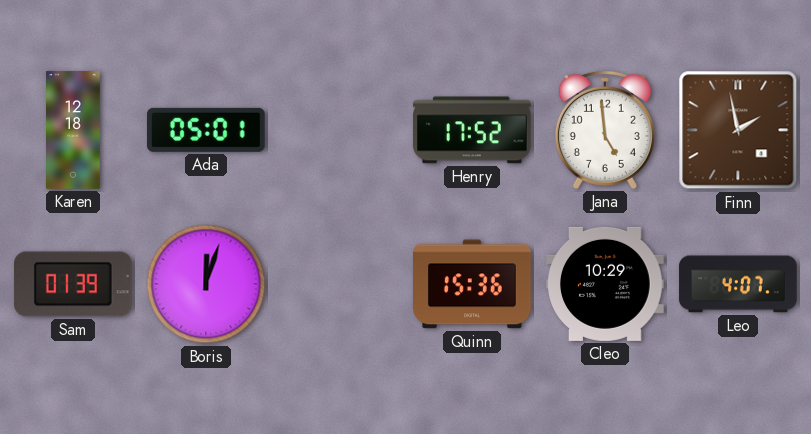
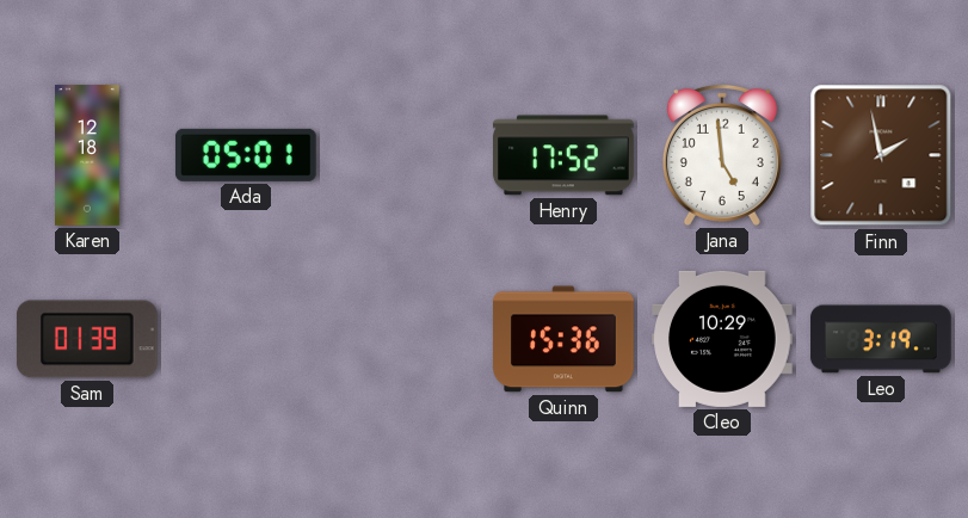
Boris: 12:03 -> none
Leo: 4:07 -> 3:19
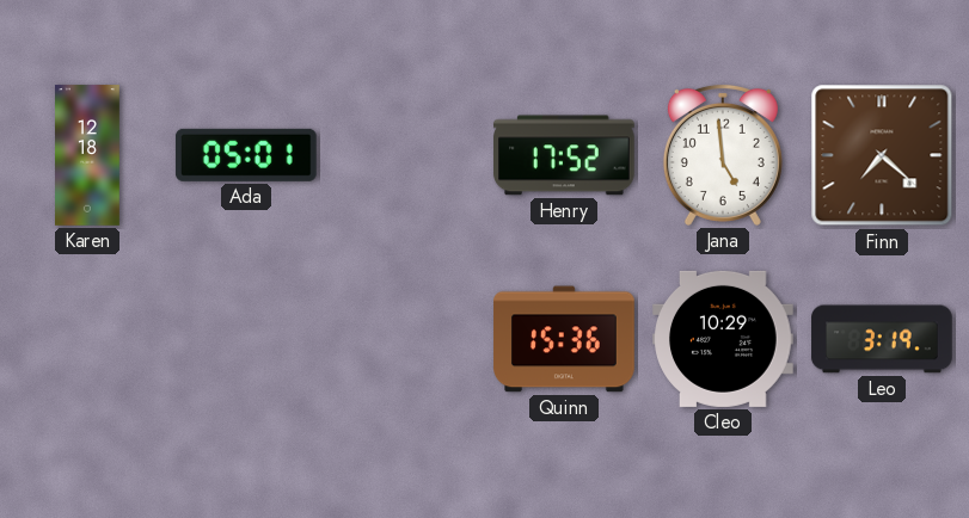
Finn: 1:58 -> 7:22
Sam: 01:39 -> none
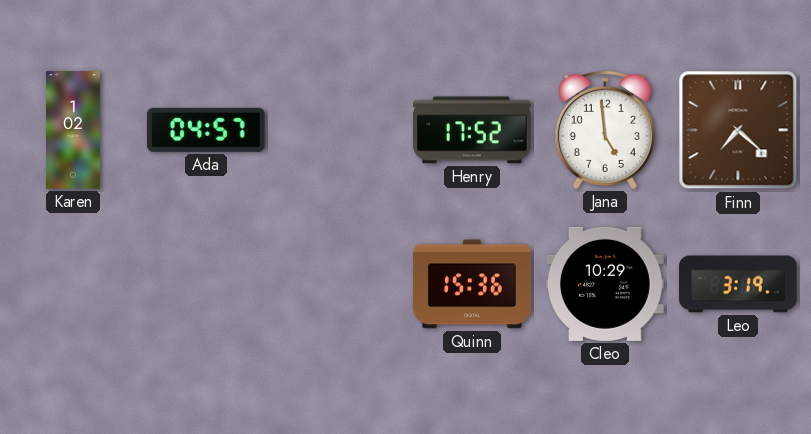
Karen: 12:18 -> 1:02
Ada: 05:01 -> 04:57
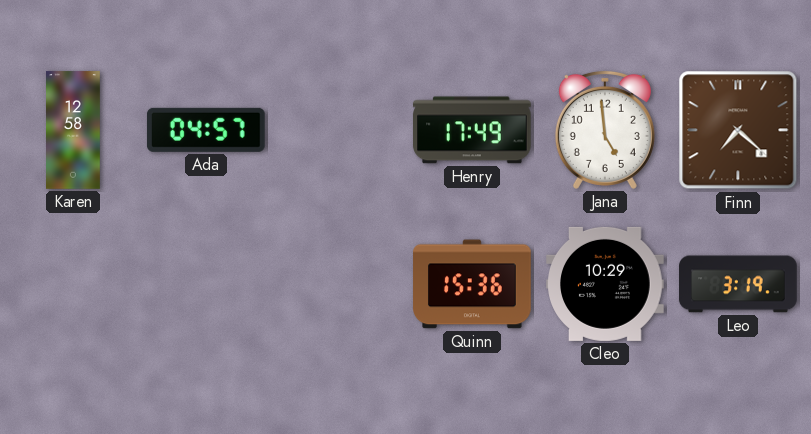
Karen: 1:02 -> 12:58
Henry: 17:52 -> 17:49
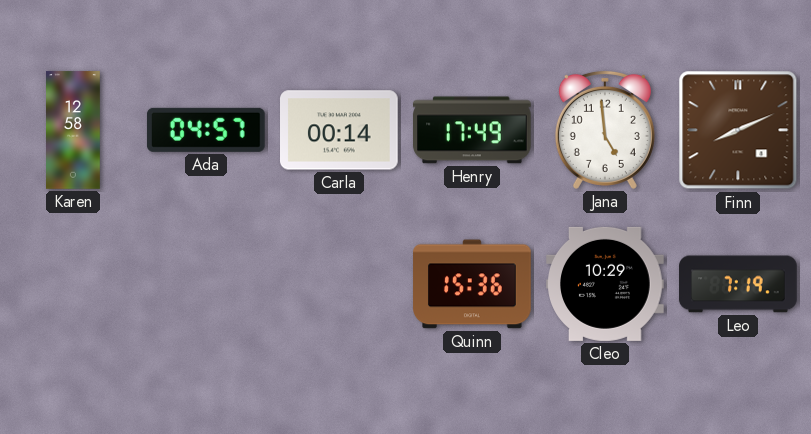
Carla: none -> 00:14
Finn: 7:22 -> 8:11
Leo: 3:19 -> 7:19
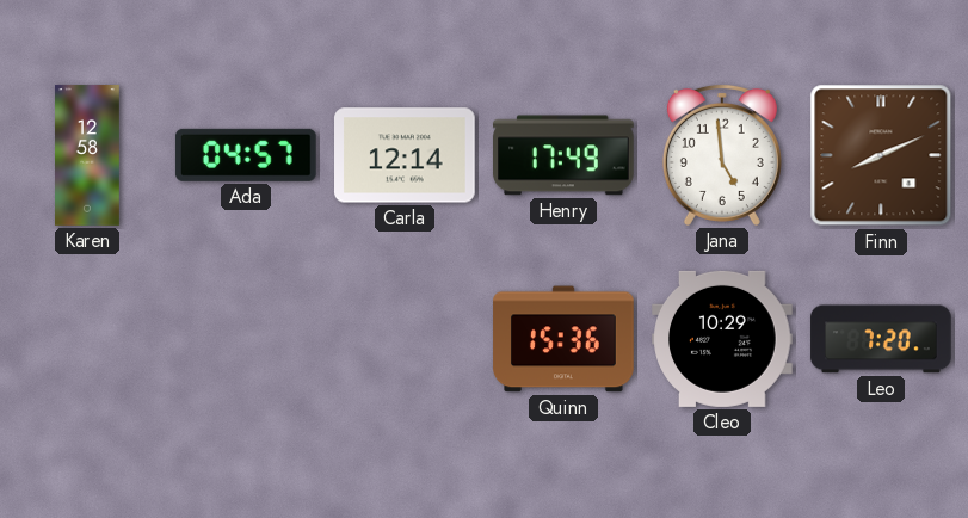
Carla: 00:14 -> 12:14
Leo: 7:19 -> 7:20
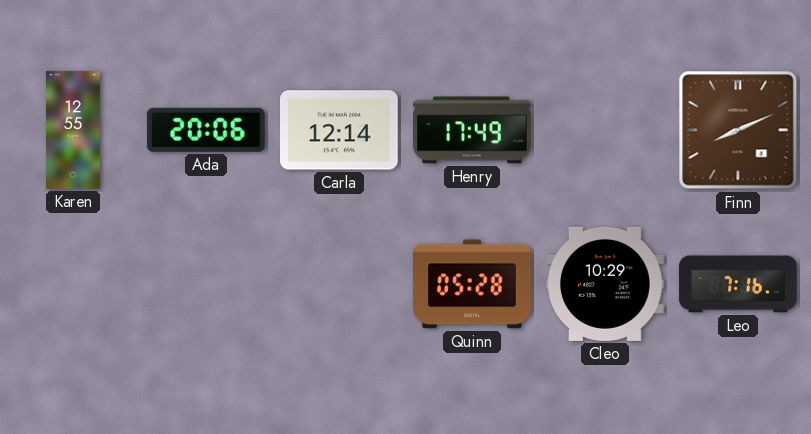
Karen: 12:58 -> 12:55
Ada: 04:57 -> 20:06
Jana: 4:59 -> none
Quinn: 15:36 -> 05:28
Leo: 7:20 -> 7:16
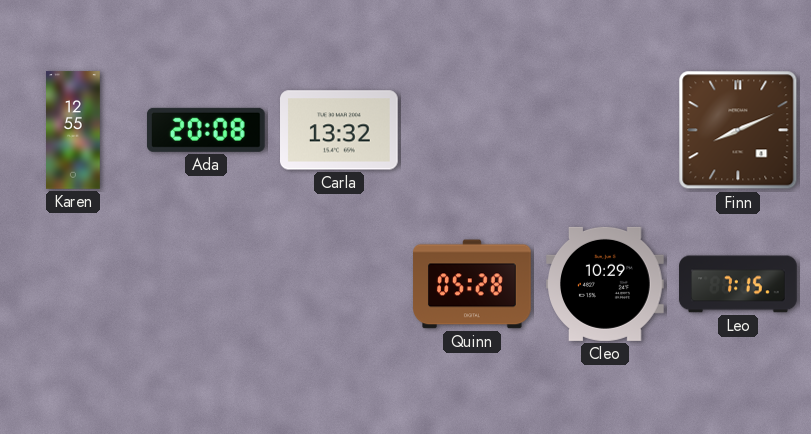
Ada: 20:06 -> 20:08
Carla: 12:14 -> 13:32
Henry: 17:49 -> none
Leo: 7:16 -> 7:15
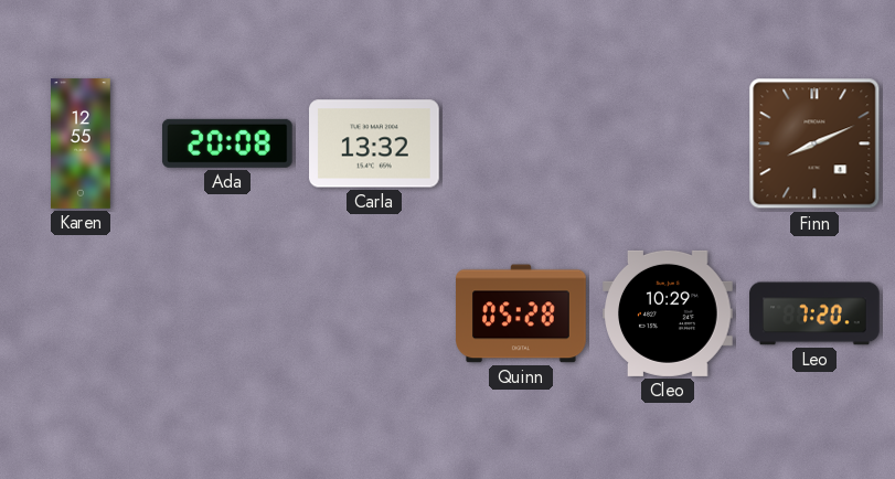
Leo: 7:15 -> 7:20
